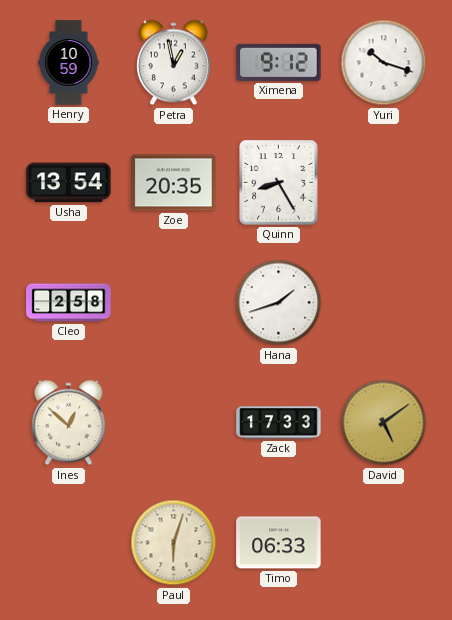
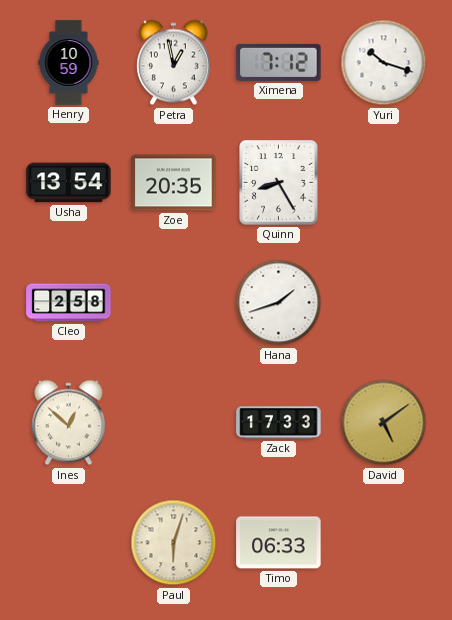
Ximena: 9:12 -> 7:12
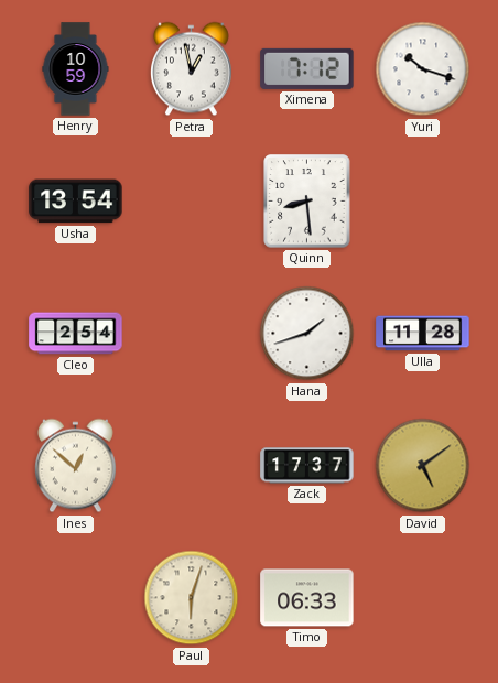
Zoe: 20:35 -> none
Quinn: 8:25 -> 8:29
Cleo: 2:58 -> 2:54
Ulla: none -> 11:28
Zack: 17:33 -> 17:37
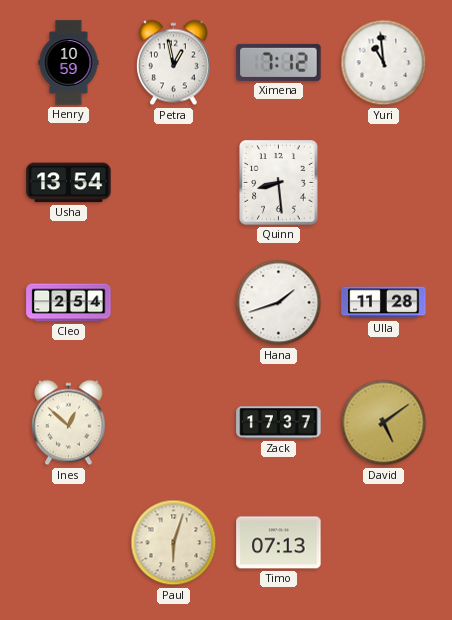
Yuri: 10:18 -> 10:59
Timo: 06:33 -> 07:13
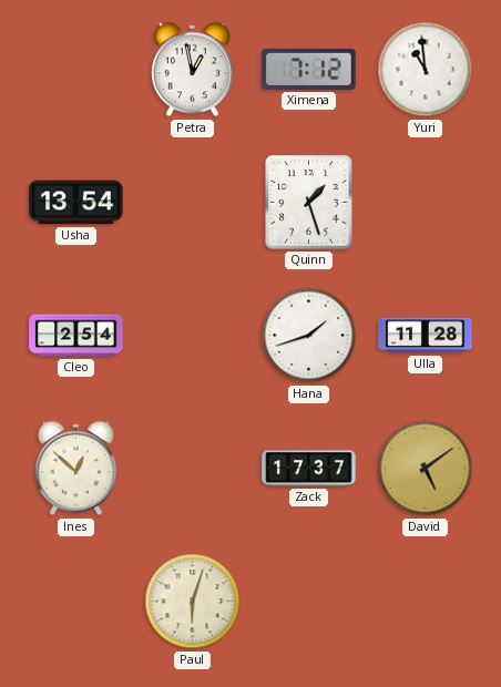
Henry: 10:59 -> none
Quinn: 8:29 -> 1:27
Timo: 07:13 -> none
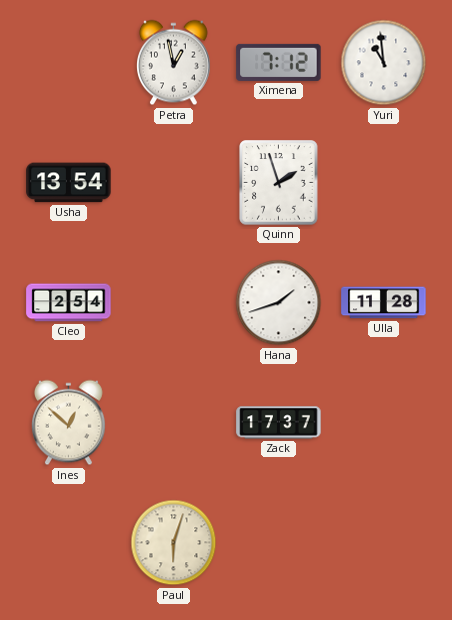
Quinn: 1:27 -> 1:57
David: 5:09 -> none
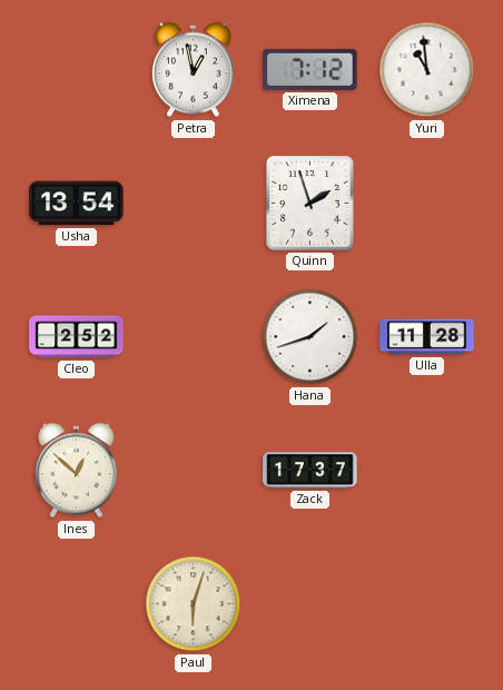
Cleo: 2:54 -> 2:52
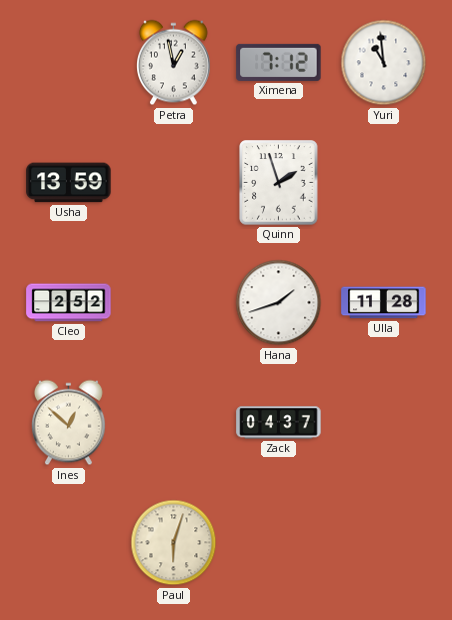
Usha: 13:54 -> 13:59
Zack: 17:37 -> 04:37
